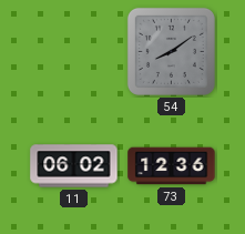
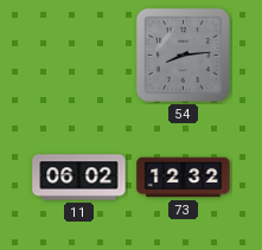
54: 8:09 -> 8:14
73: 12:36 -> 12:32
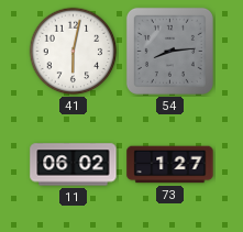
41: none -> 6:02
73: 12:32 -> 1:27
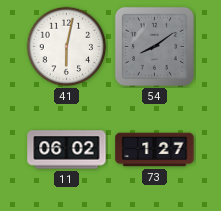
54: 8:14 -> 8:09
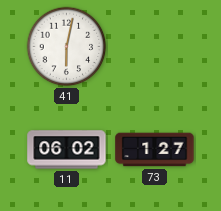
54: 8:09 -> none
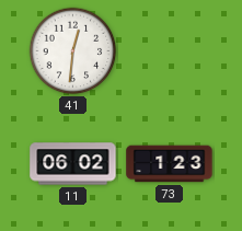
41: 6:02 -> 12:31
73: 1:27 -> 1:23
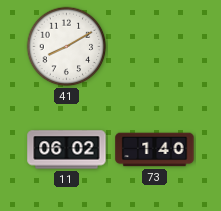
41: 12:31 -> 8:10
73: 1:23 -> 1:40
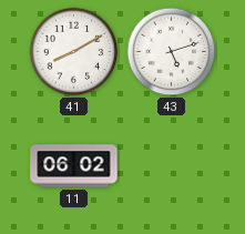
43: none -> 5:12
73: 1:40 -> none
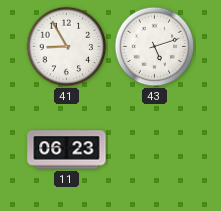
41: 8:10 -> 8:55
11: 06:02 -> 06:23
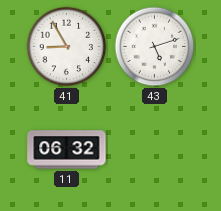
11: 06:23 -> 06:32
